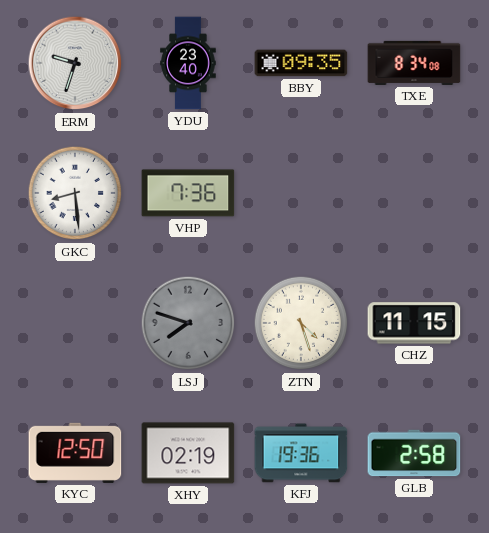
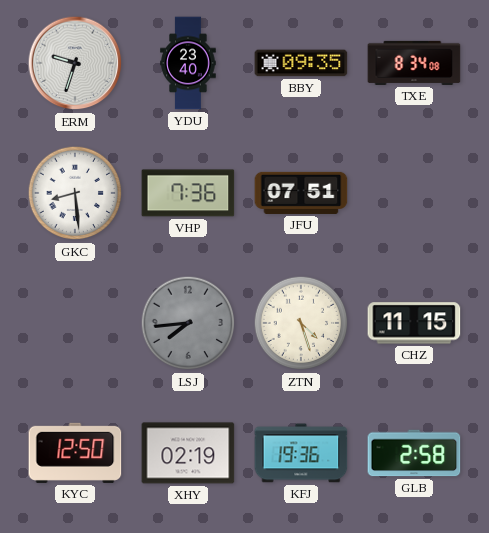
JFU: none -> 07:51
LSJ: 7:48 -> 7:44
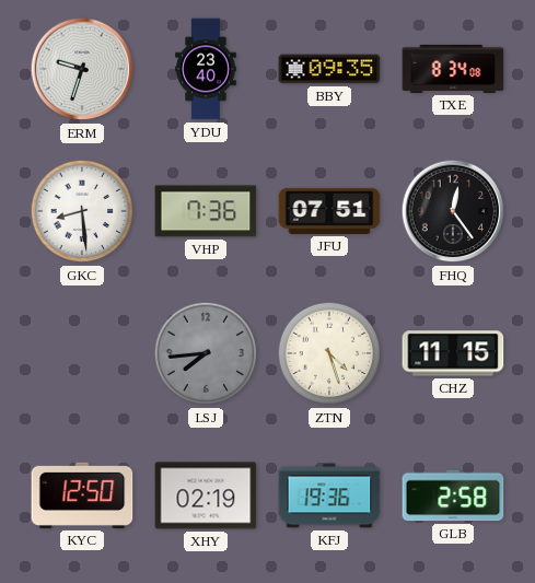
FHQ: none -> 12:24
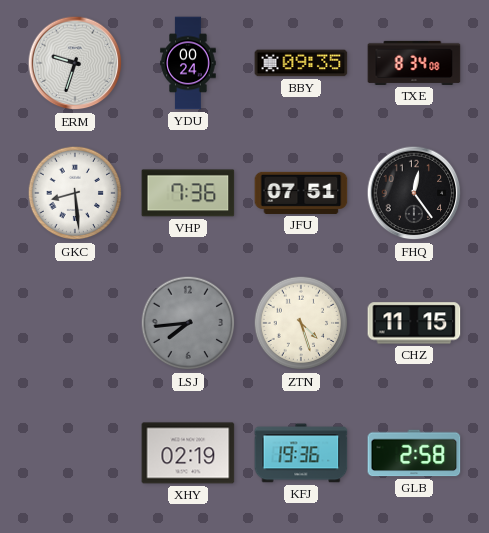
YDU: 23:40 -> 00:24
KYC: 12:50 -> none
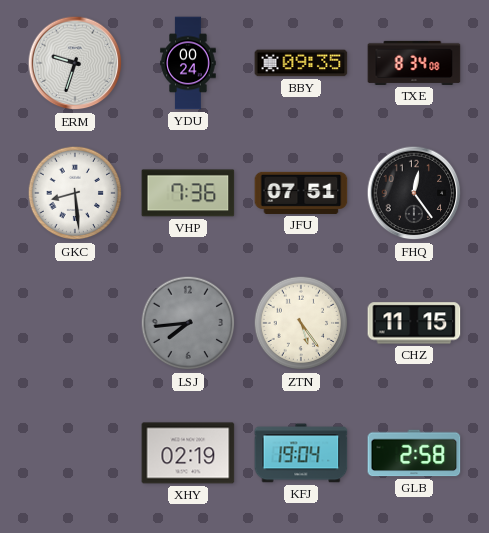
ZTN: 4:27 -> 5:24
KFJ: 19:36 -> 19:04
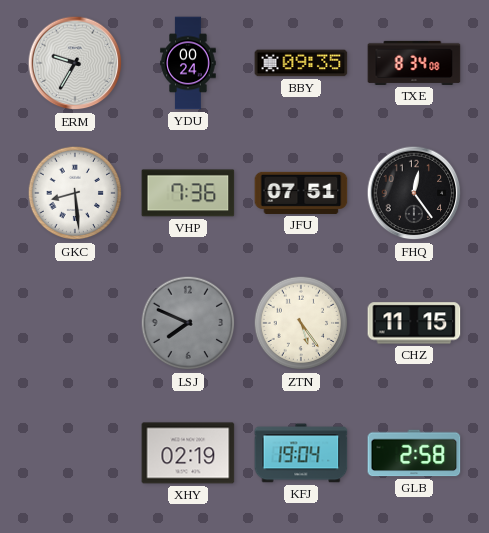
ERM: 9:33 -> 9:35
LSJ: 7:44 -> 7:49
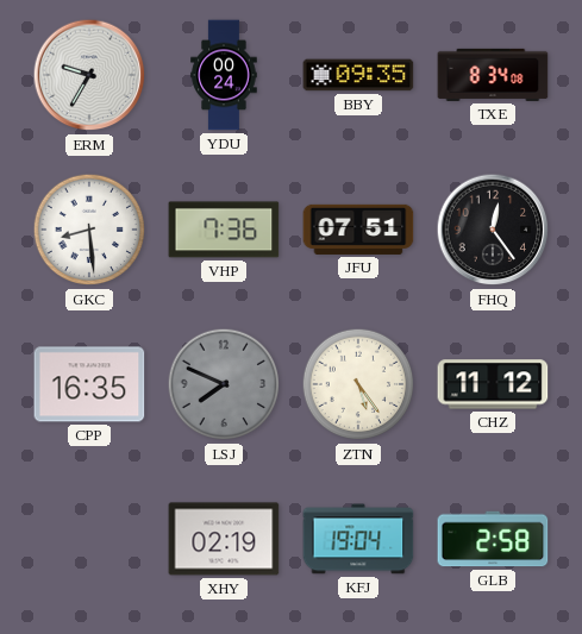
CPP: none -> 16:35
CHZ: 11:15 -> 11:12
